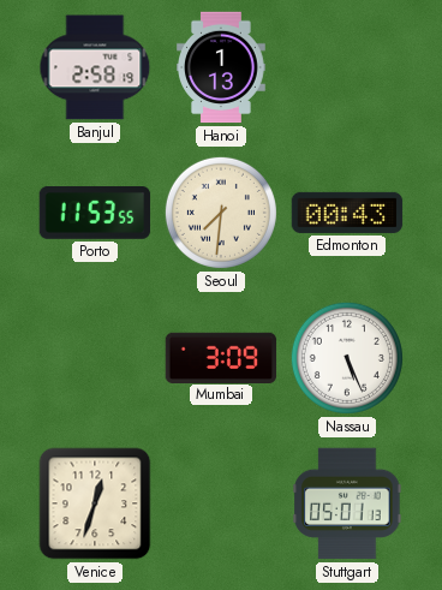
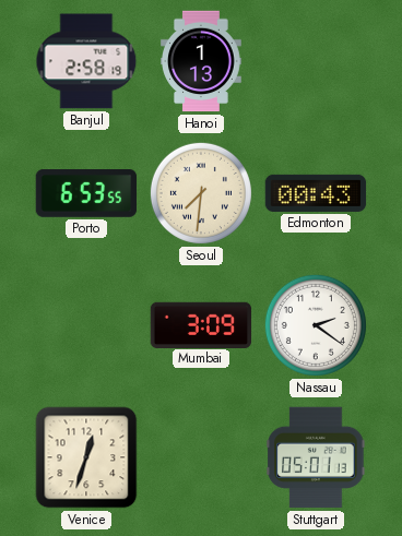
Porto: 11:53 -> 6:53
Nassau: 5:26 -> 2:21
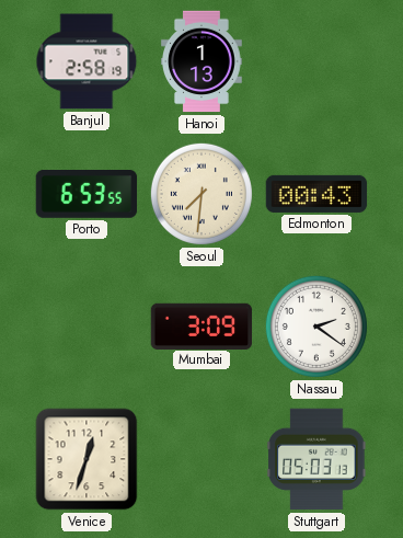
Stuttgart: 05:01 -> 05:03
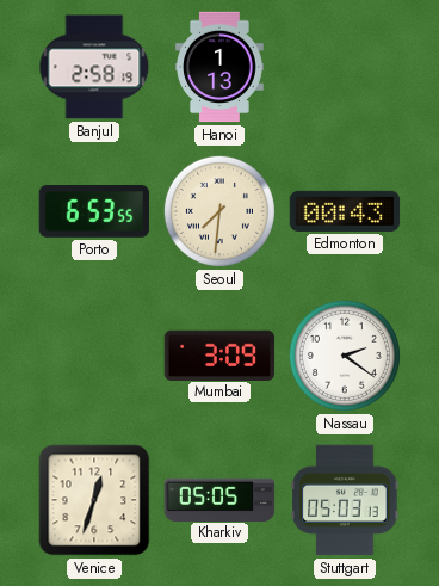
Kharkiv: none -> 05:05
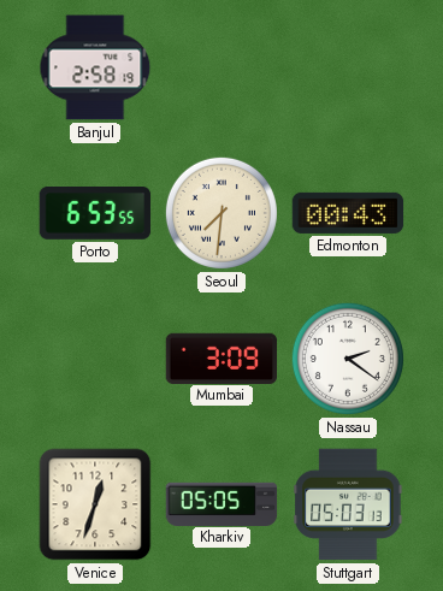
Hanoi: 1:13 -> none
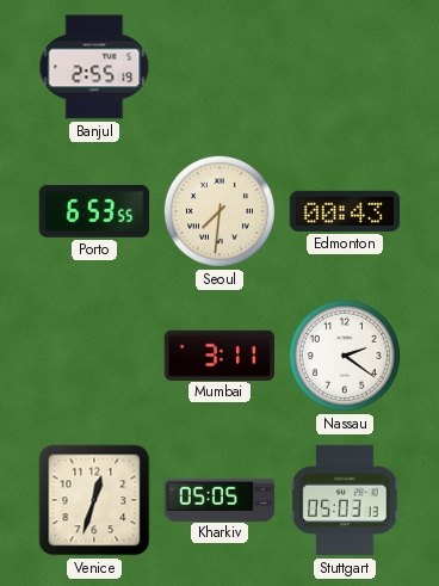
Banjul: 2:58 -> 2:55
Mumbai: 3:09 -> 3:11
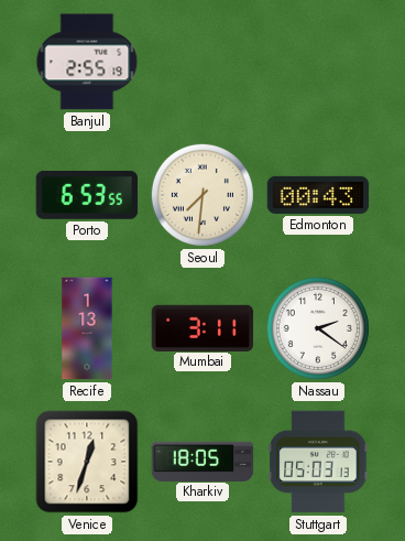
Recife: none -> 1:13
Kharkiv: 05:05 -> 18:05
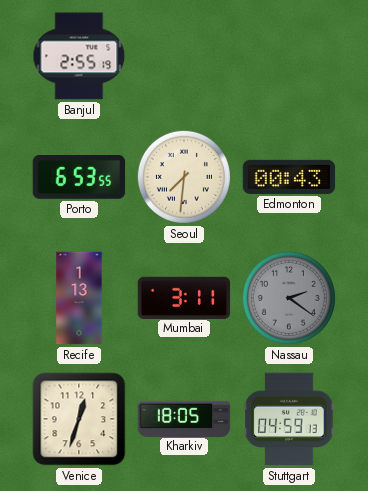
Nassau dial: white -> grey
Stuttgart: 05:03 -> 04:59
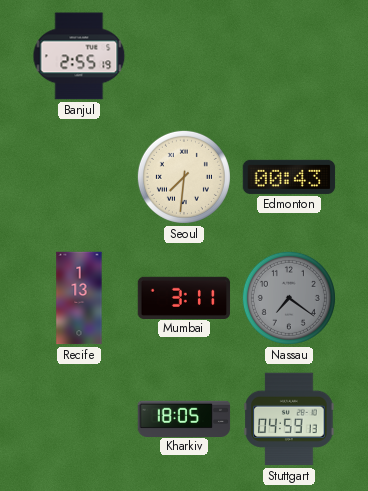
Porto: 6:53 -> none
Nassau: 2:21 -> 7:21
Venice: 12:33 -> none
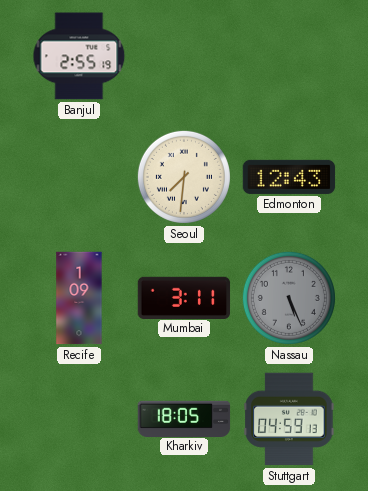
Edmonton: 00:43 -> 12:43
Recife: 1:13 -> 1:09
Nassau: 7:21 -> 5:26
